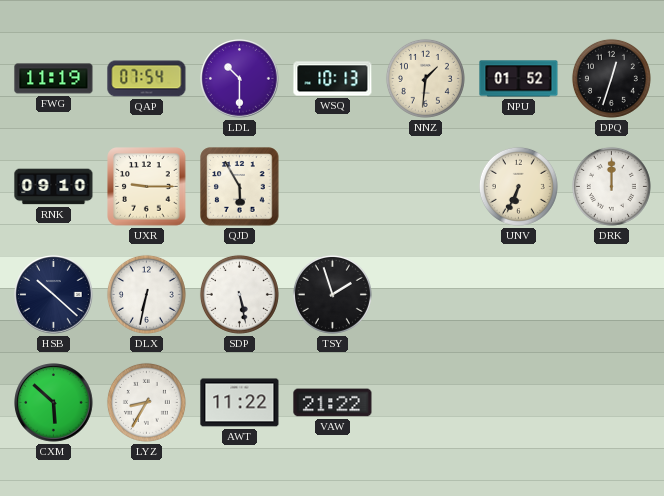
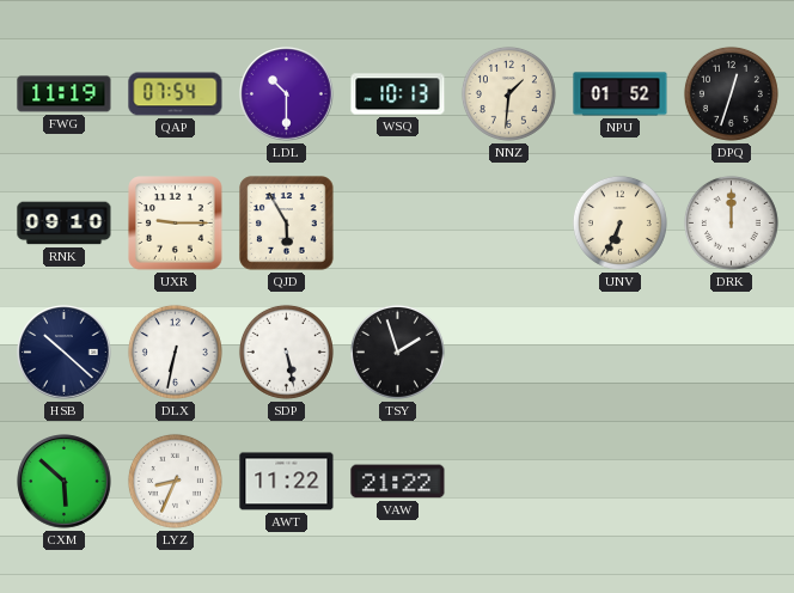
LYZ: 8:35 -> 8:34
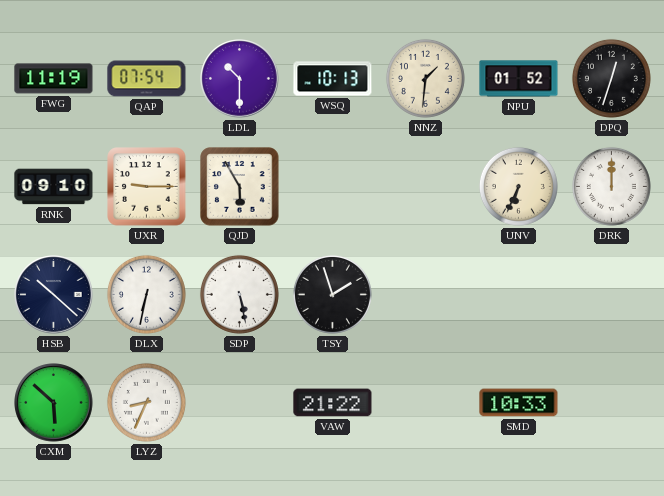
AWT: 11:22 -> none
SMD: none -> 10:33
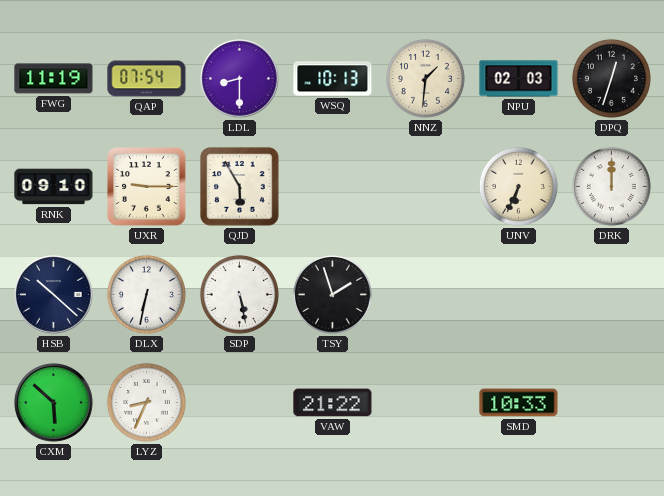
LDL: 10:30 -> 8:30
NPU: 01:52 -> 02:03
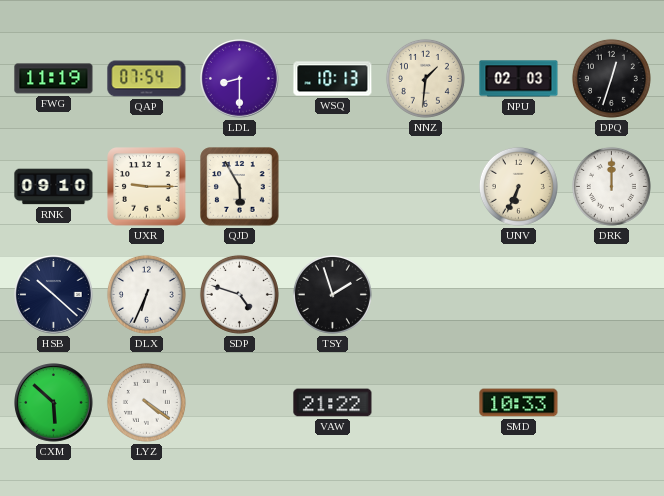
DLX: 6:32 -> 6:34
SDP: 5:28 -> 4:48
LYZ: 8:34 -> 4:21
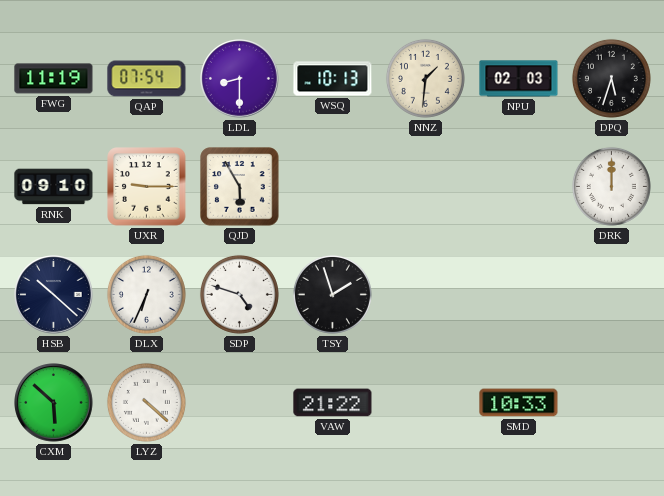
DPQ: 12:33 -> 5:33
UNV: 6:34 -> none
LYZ: 4:21 -> 4:22
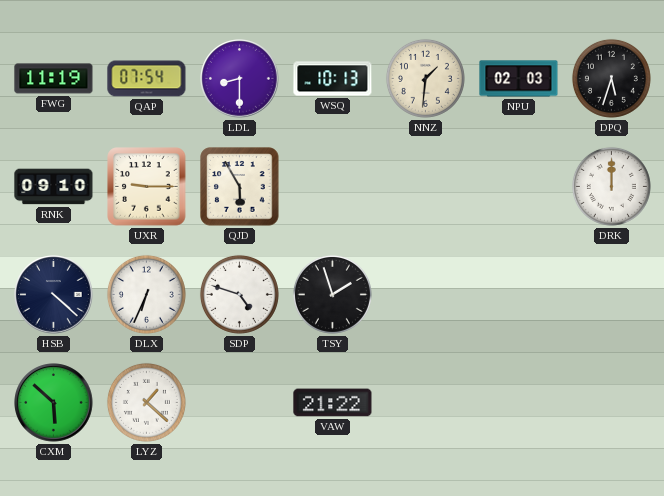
HSB: 10:22 -> 4:22
LYZ: 4:22 -> 1:22
SMD: 10:33 -> none
